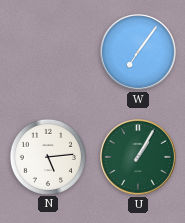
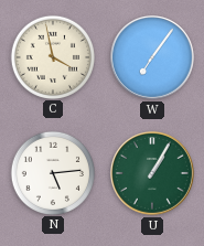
C: none -> 3:58
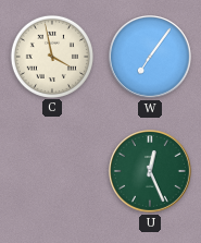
N: 5:14 -> none
U: 1:05 -> 12:26
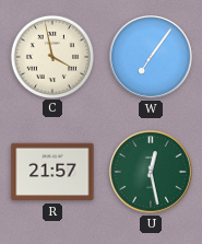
R: none -> 21:57
U: 12:26 -> 12:28
